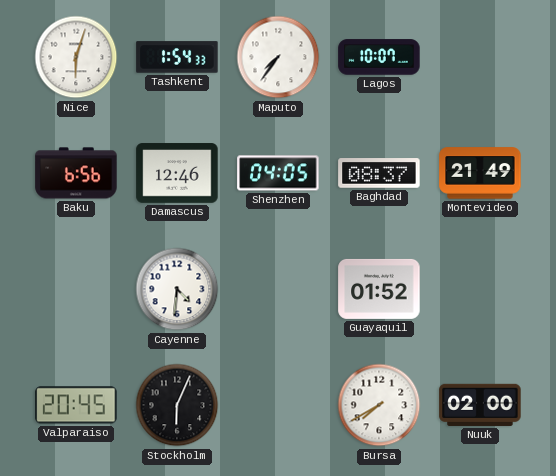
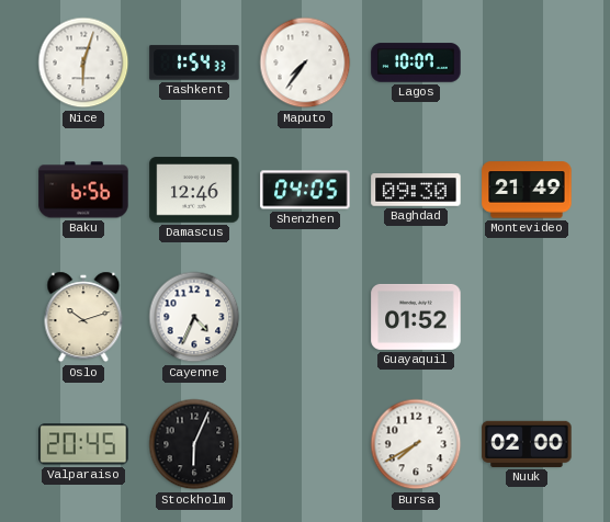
Baghdad: 08:37 -> 09:30
Oslo: none -> 10:12
Cayenne: 4:31 -> 4:34
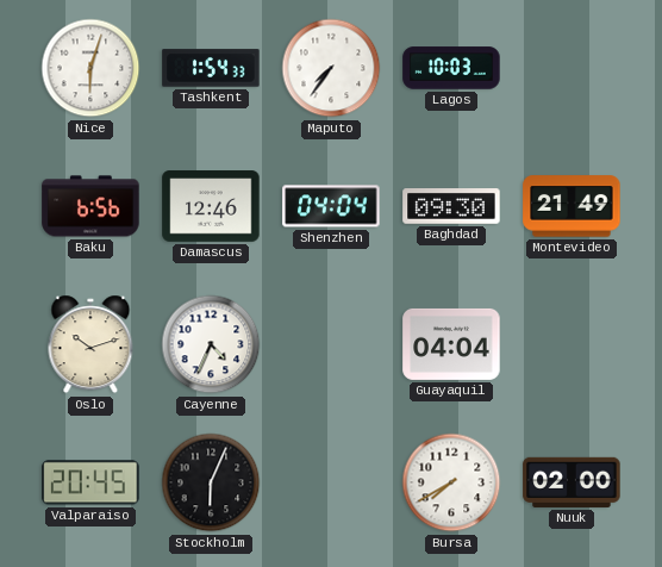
Lagos: 10:07 -> 10:03
Shenzhen: 04:05 -> 04:04
Guayaquil: 01:52 -> 04:04
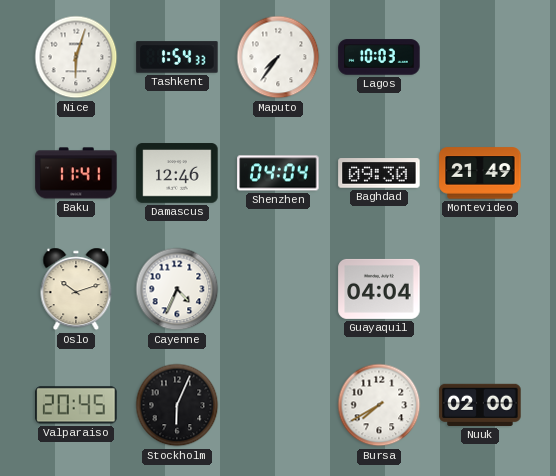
Baku: 6:56 -> 11:41
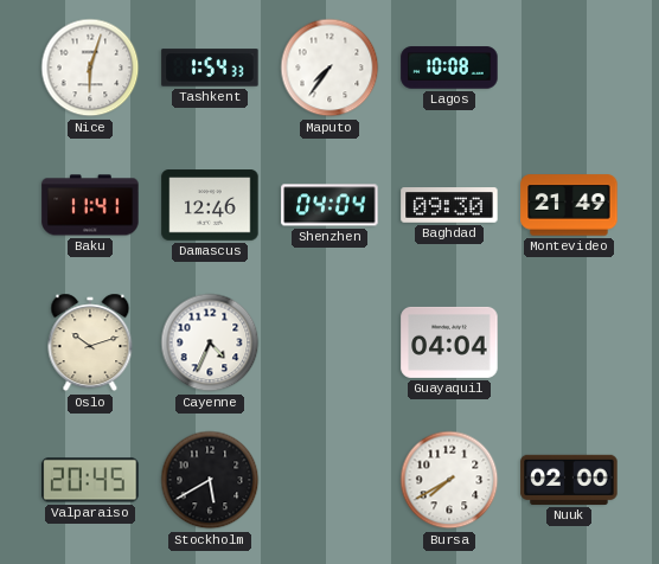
Lagos: 10:03 -> 10:08
Stockholm: 6:04 -> 5:40
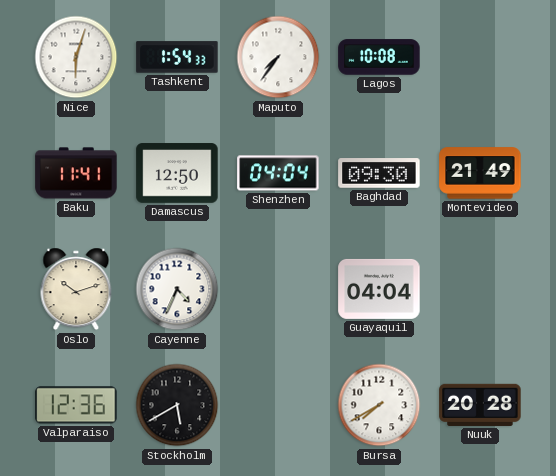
Damascus: 12:46 -> 12:50
Valparaiso: 20:45 -> 12:36
Nuuk: 02:00 -> 20:28
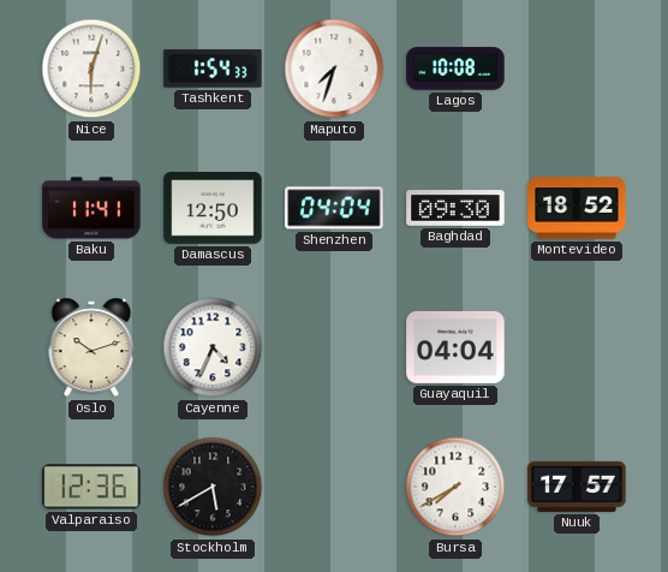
Maputo: 7:36 -> 7:33
Montevideo: 21:49 -> 18:52
Nuuk: 20:28 -> 17:57
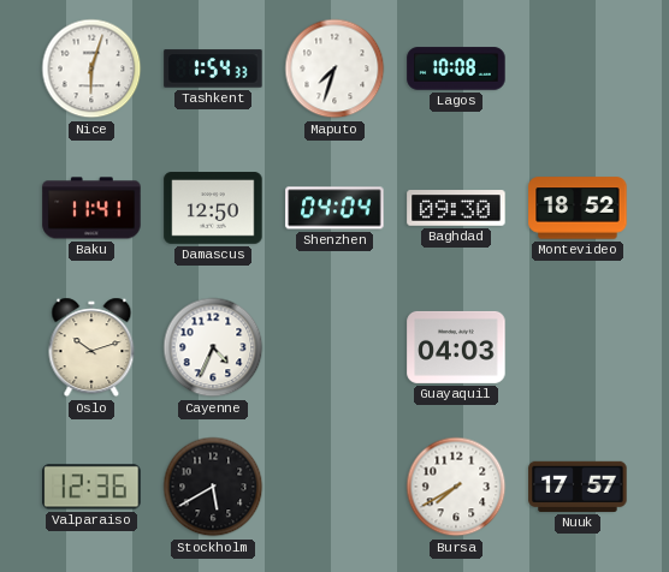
Guayaquil: 04:04 -> 04:03
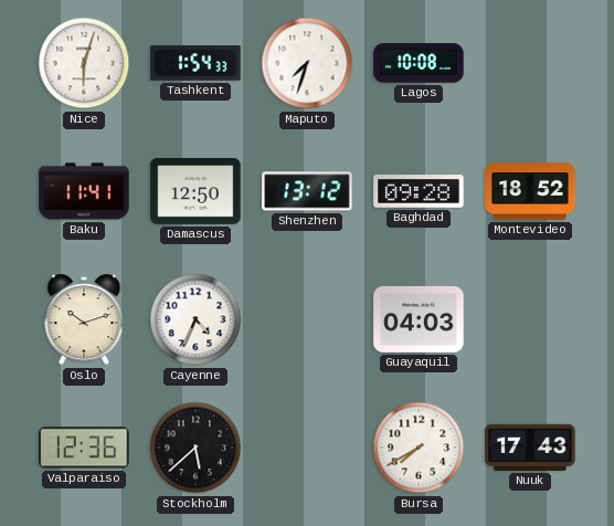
Shenzhen: 04:04 -> 13:12
Baghdad: 09:30 -> 09:28
Stockholm: 5:40 -> 5:38
Nuuk: 17:57 -> 17:43
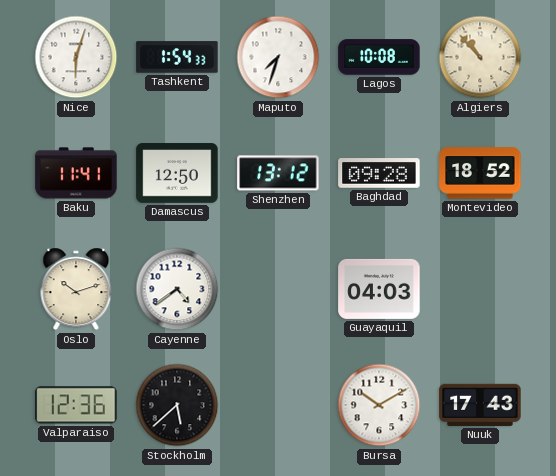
Algiers: none -> 10:53
Cayenne: 4:34 -> 4:39
Bursa: 7:40 -> 10:10
